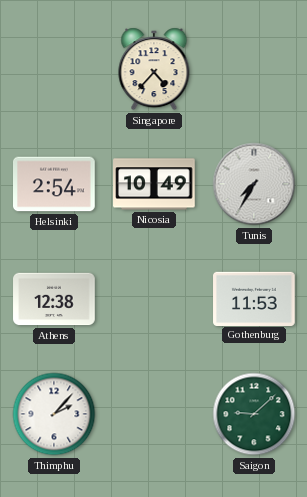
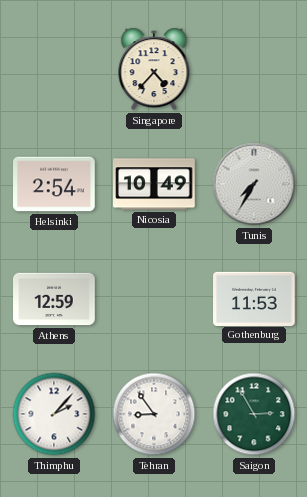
Athens: 12:38 -> 12:59
Tehran: none -> 8:54
Saigon: 9:08 -> 2:55
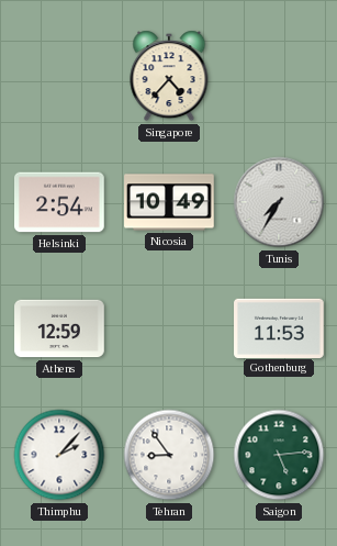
Saigon: 2:55 -> 5:14
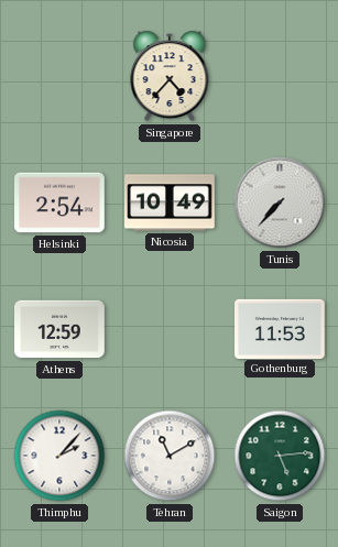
Tunis: 7:35 -> 7:37
Tehran: 8:54 -> 11:10
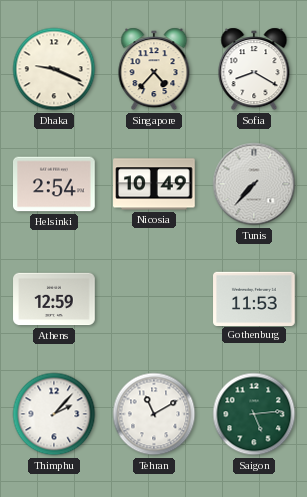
Dhaka: none -> 9:19
Sofia: none -> 8:20
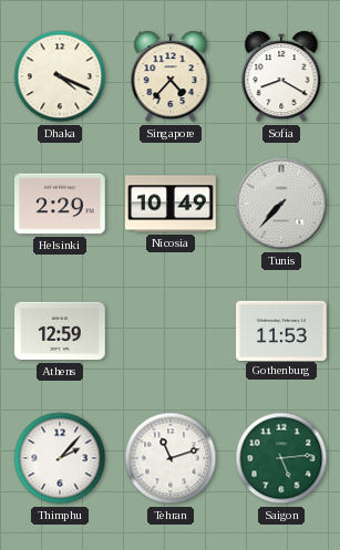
Dhaka: 9:19 -> 4:19
Helsinki: 2:54 -> 2:29
Tehran: 11:10 -> 11:12
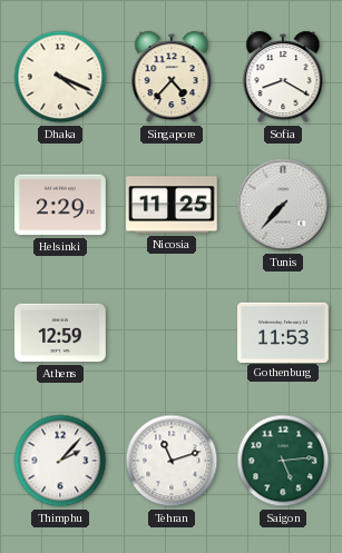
Nicosia: 10:49 -> 11:25
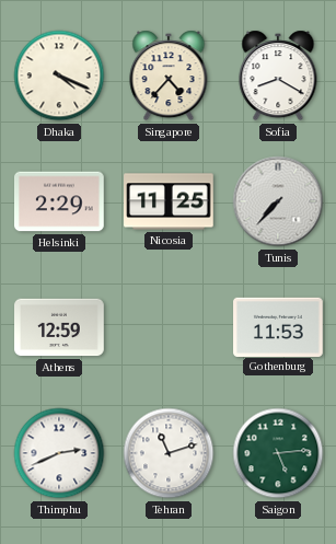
Thimphu: 2:07 -> 2:41
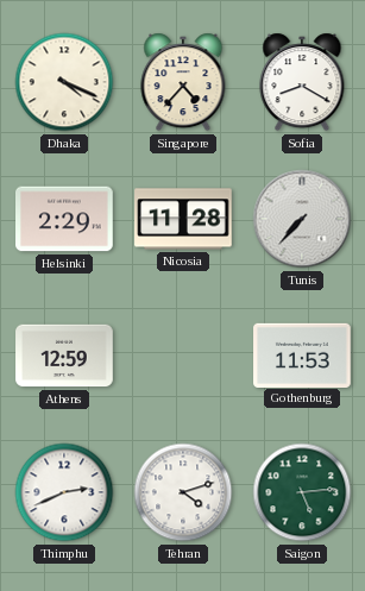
Nicosia: 11:25 -> 11:28
Tehran: 11:12 -> 4:12
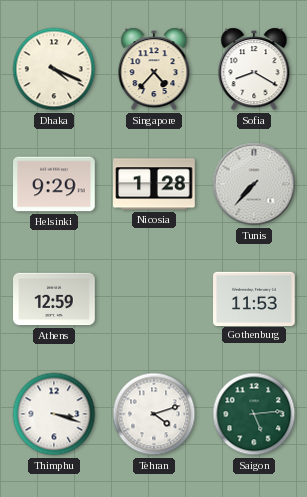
Helsinki: 2:29 -> 9:29
Nicosia: 11:28 -> 1:28
Thimphu: 2:41 -> 3:18
